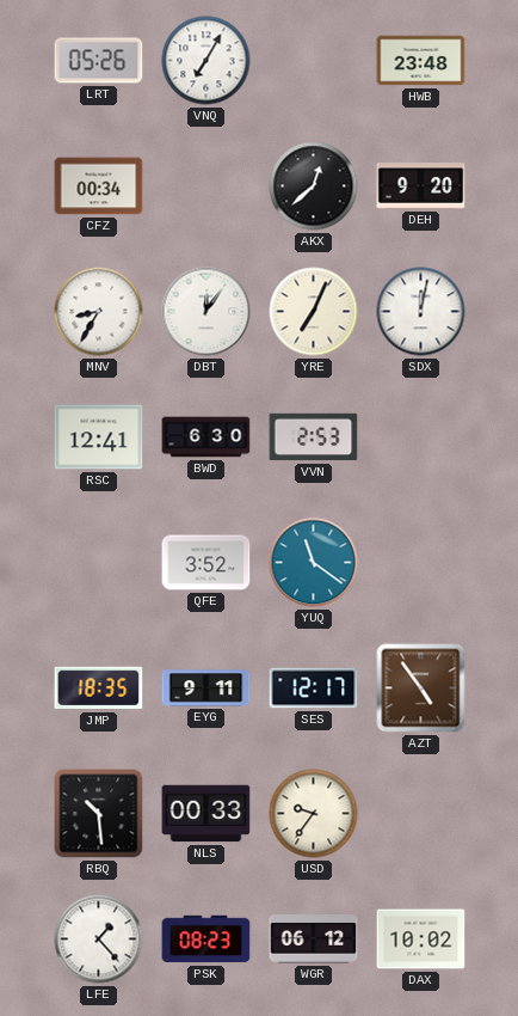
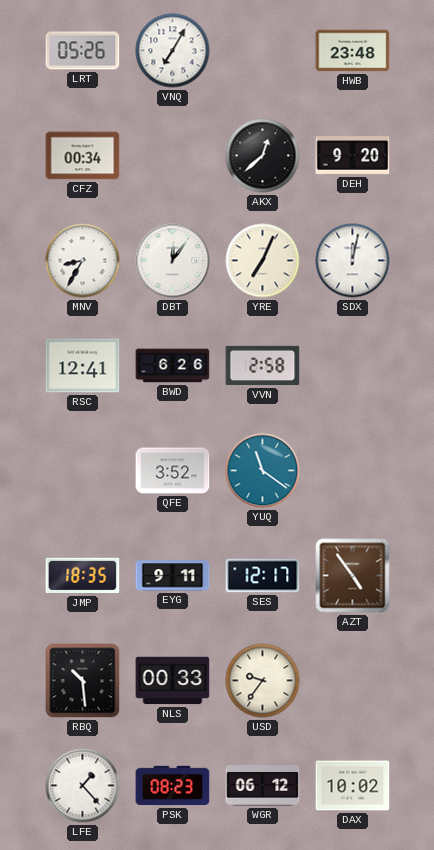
BWD: 6:30 -> 6:26
VVN: 2:53 -> 2:58
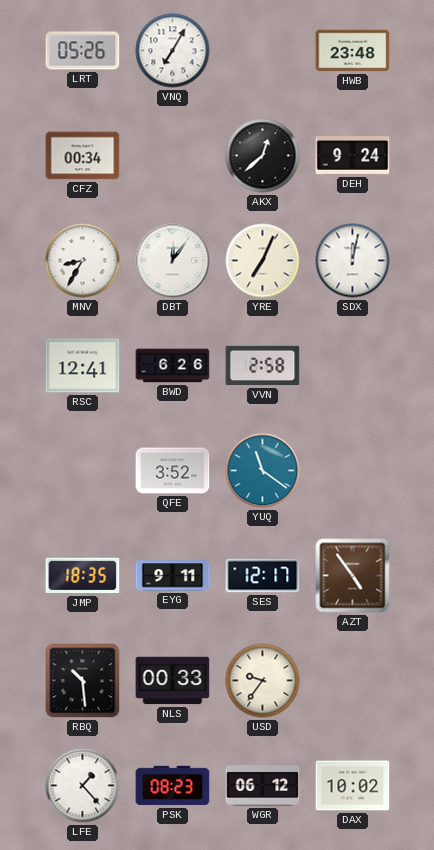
DEH: 9:20 -> 9:24
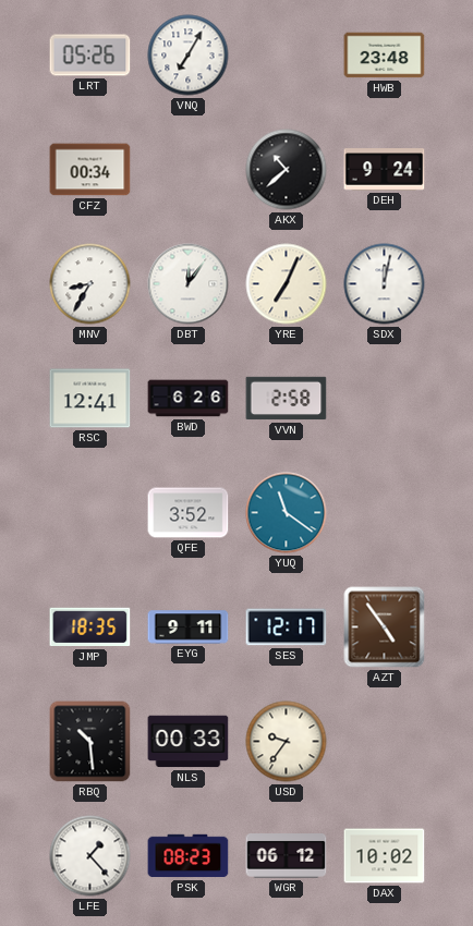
AKX: 12:38 -> 10:38
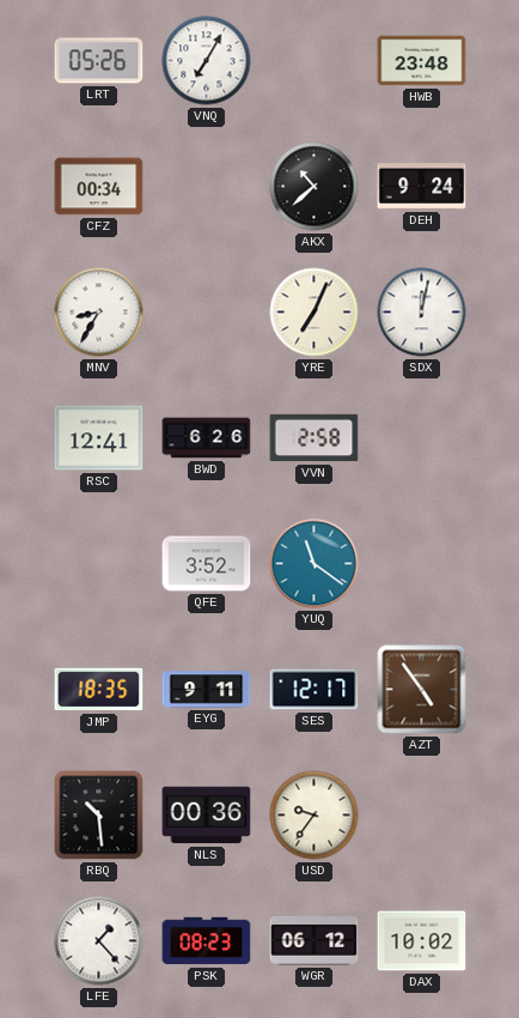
DBT: 12:06 -> none
NLS: 00:33 -> 00:36
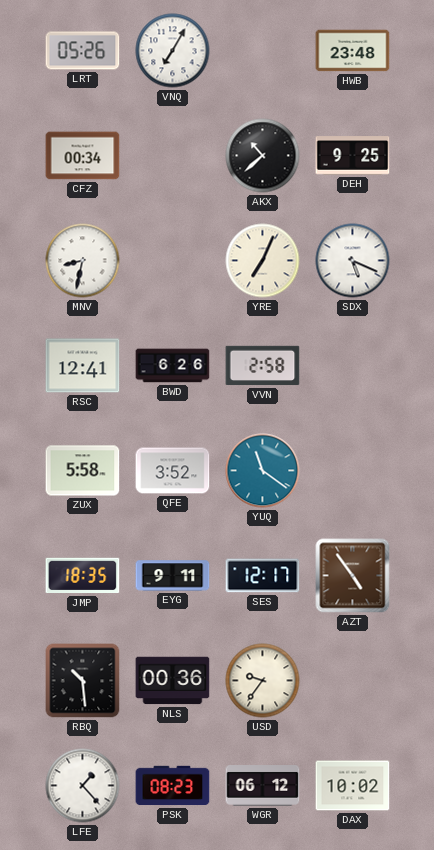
DEH: 9:24 -> 9:25
MNV: 8:35 -> 8:32
SDX: 12:02 -> 5:19
ZUX: none -> 5:58
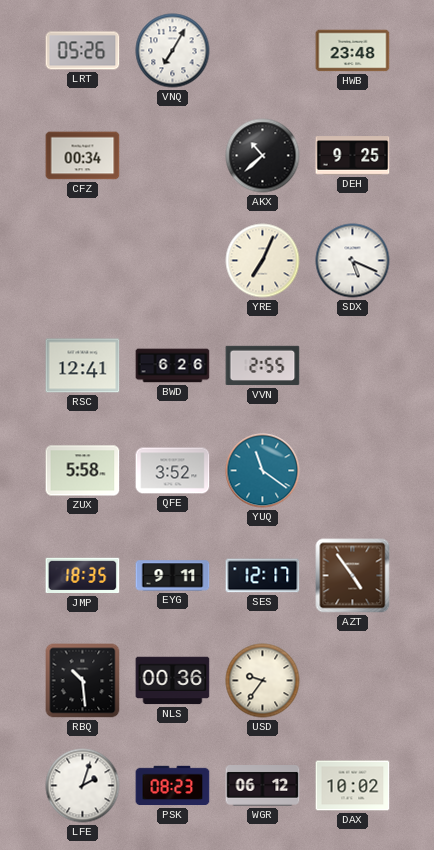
MNV: 8:32 -> none
VVN: 2:58 -> 2:55
LFE: 1:23 -> 2:03
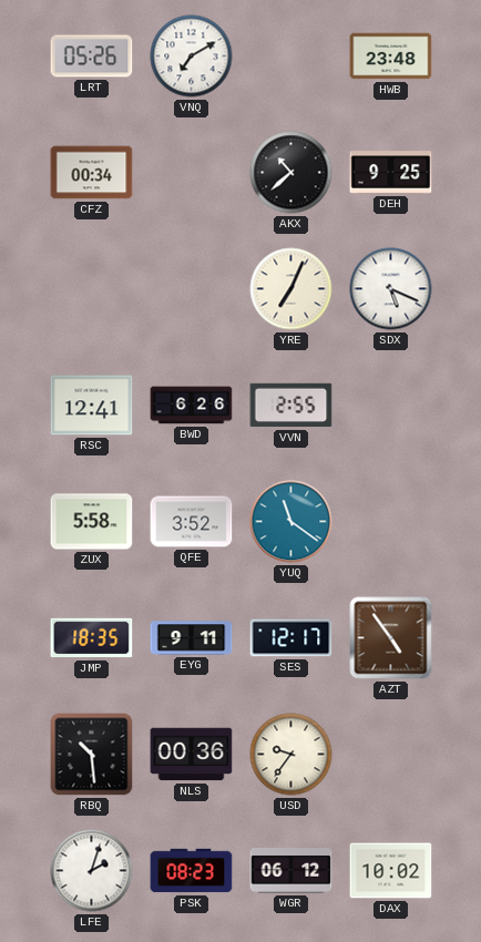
VNQ: 7:05 -> 7:10
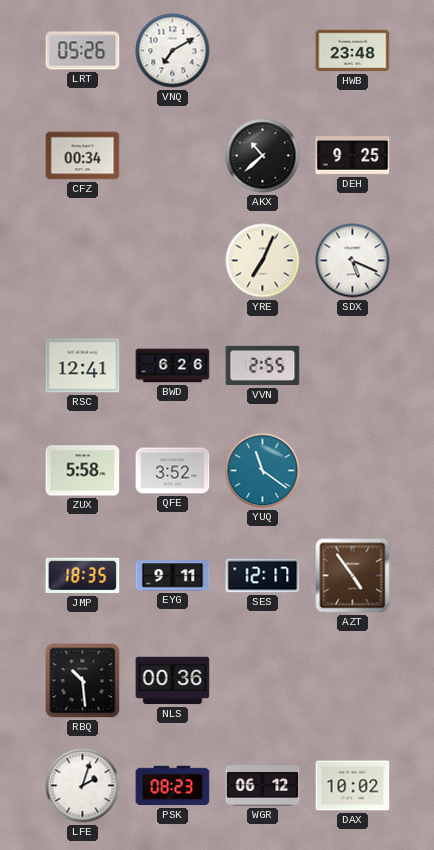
USD: 9:36 -> none
